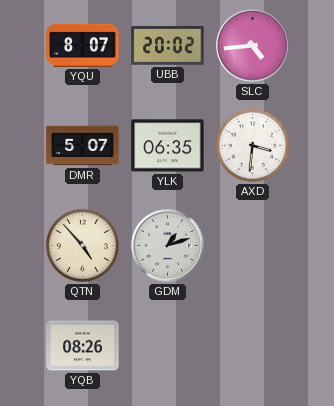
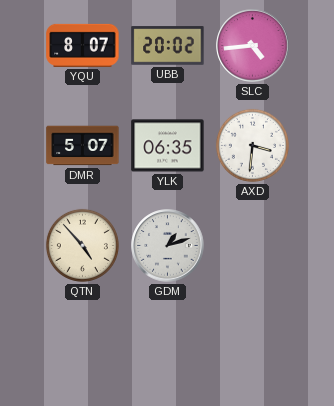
YQB: 08:26 -> none
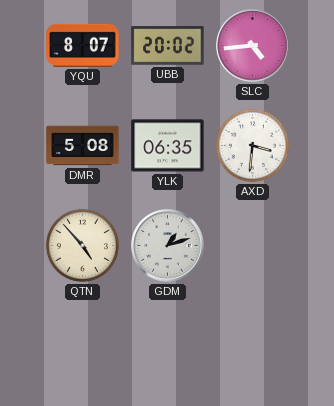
DMR: 5:07 -> 5:08
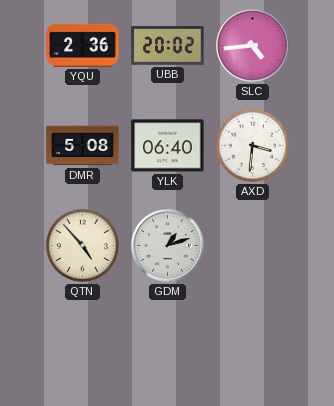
YQU: 8:07 -> 2:36
YLK: 06:35 -> 06:40
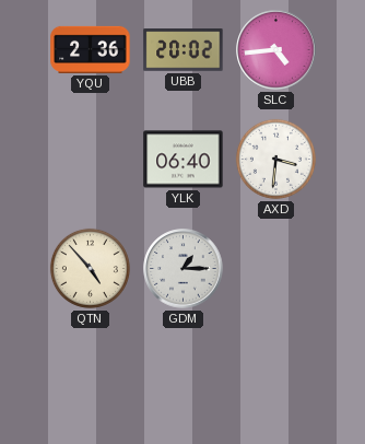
DMR: 5:08 -> none
GDM: 1:12 -> 1:15
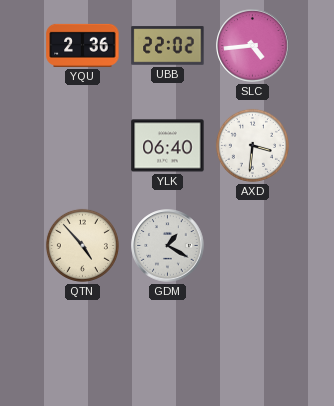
UBB: 20:02 -> 22:02
GDM: 1:15 -> 1:20
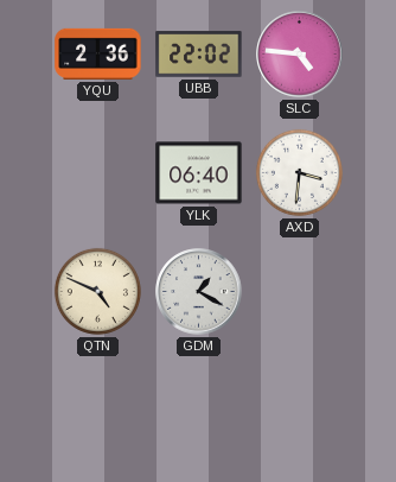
SLC: 4:44 -> 4:46
QTN: 4:53 -> 4:49
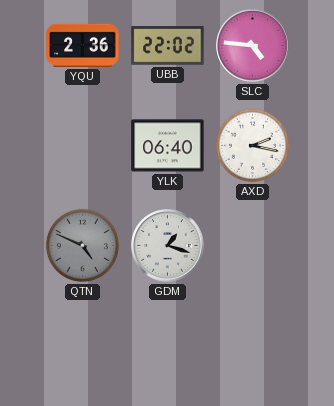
AXD: 3:31 -> 2:17
QTN dial: cream -> grey
GDM: 1:20 -> 1:18
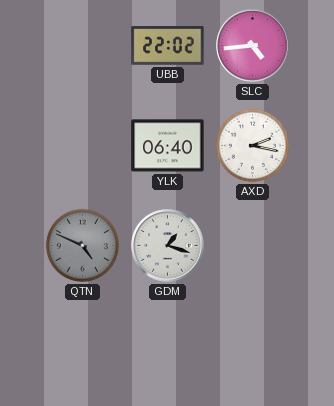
YQU: 2:36 -> none
SLC: 4:46 -> 4:44
